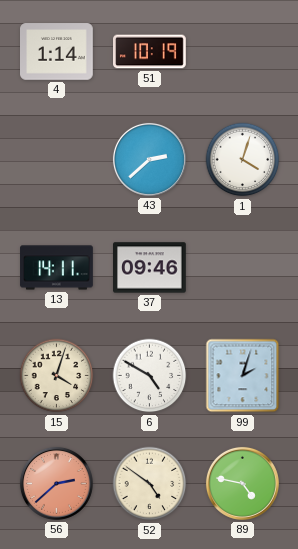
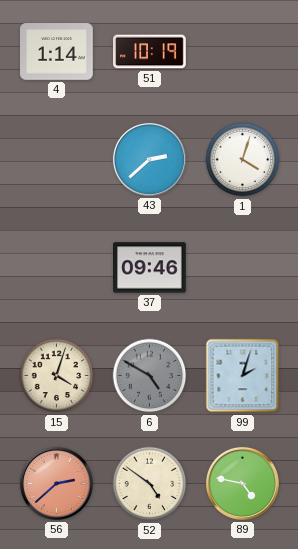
13: 14:11 -> none
6 dial: white -> grey
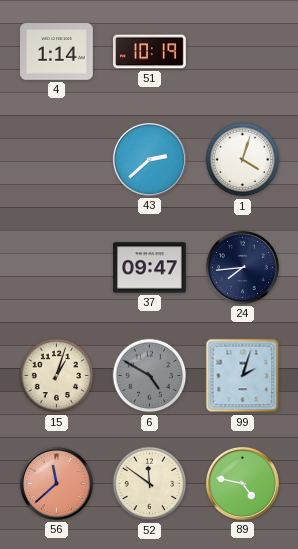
37: 09:46 -> 09:47
24: none -> 7:44
15: 4:03 -> 1:03
56: 2:38 -> 11:38
52: 4:51 -> 11:51
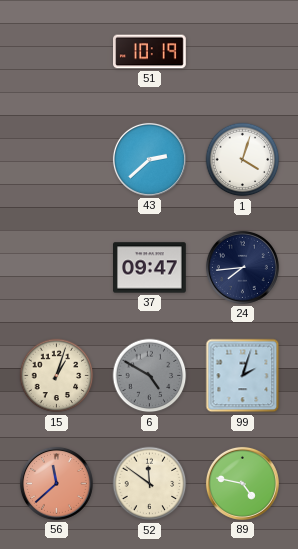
4: 1:14 -> none
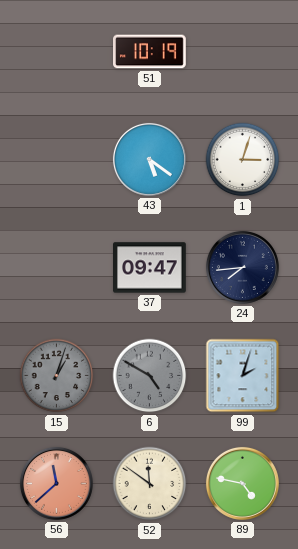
43: 2:38 -> 5:21
1: 4:03 -> 3:03
15 dial: cream -> grey
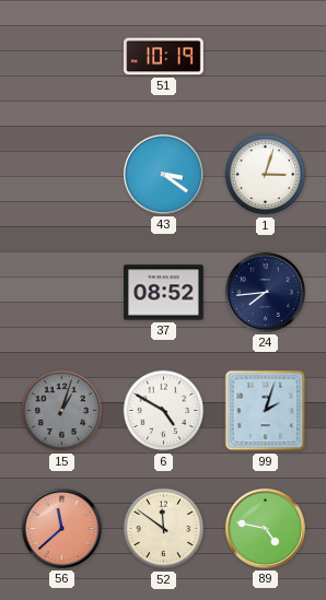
43: 5:21 -> 3:21
37: 09:47 -> 08:52
6 dial: grey -> white
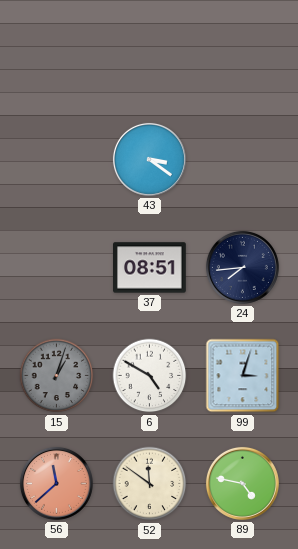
51: 10:19 -> none
1: 3:03 -> none
37: 08:52 -> 08:51
99: 2:03 -> 3:03
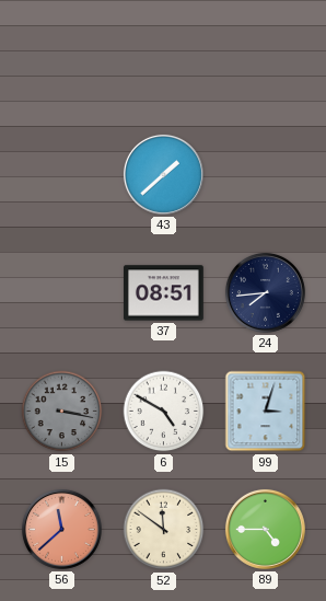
43: 3:21 -> 1:38
15: 1:03 -> 3:17
89: 4:47 -> 4:45
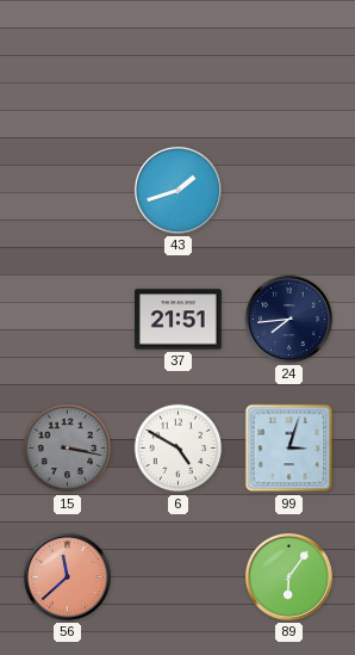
43: 1:38 -> 1:42
37: 08:51 -> 21:51
52: 11:51 -> none
89: 4:45 -> 6:06
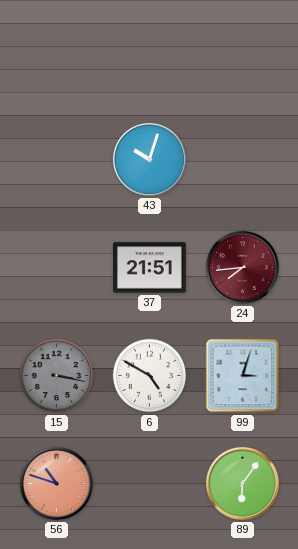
43: 1:42 -> 10:03
24 dial: navy -> burgundy
56: 11:38 -> 10:48
